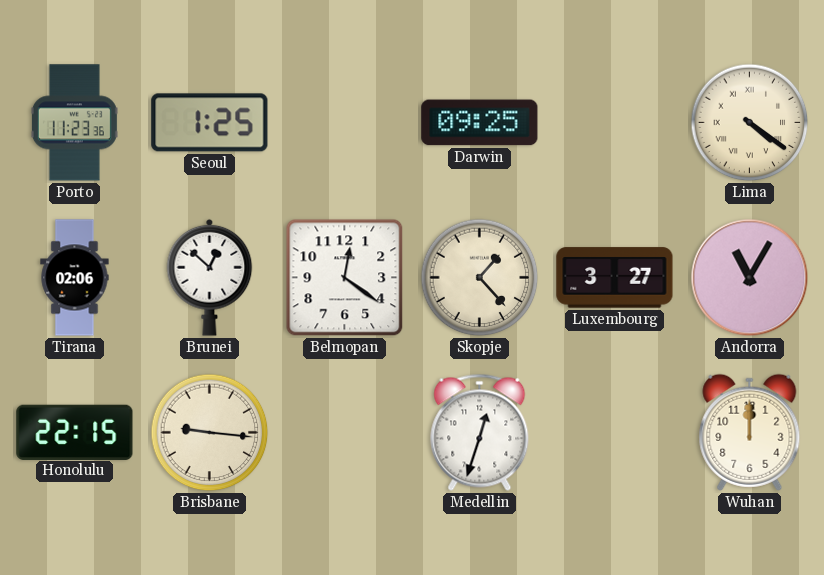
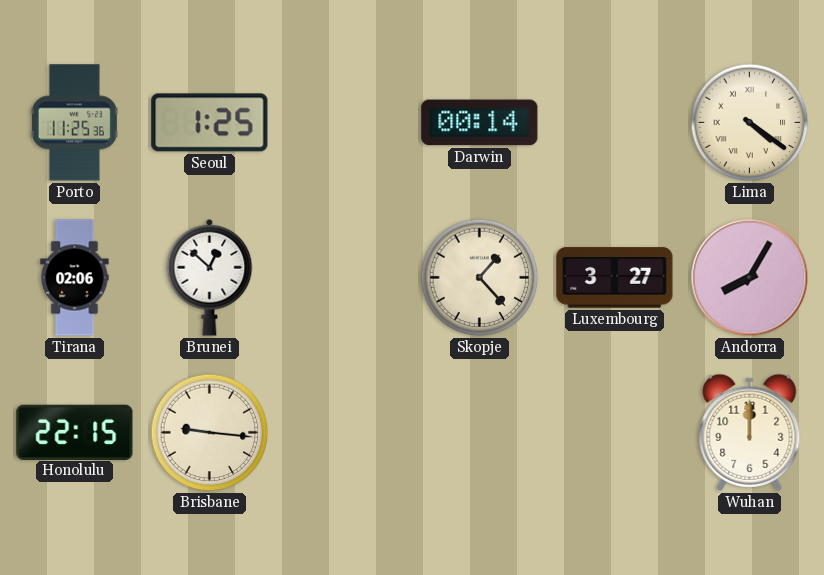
Porto: 11:23 -> 11:25
Darwin: 09:25 -> 00:14
Belmopan: 12:21 -> none
Andorra: 11:05 -> 8:05
Medellin: 12:33 -> none
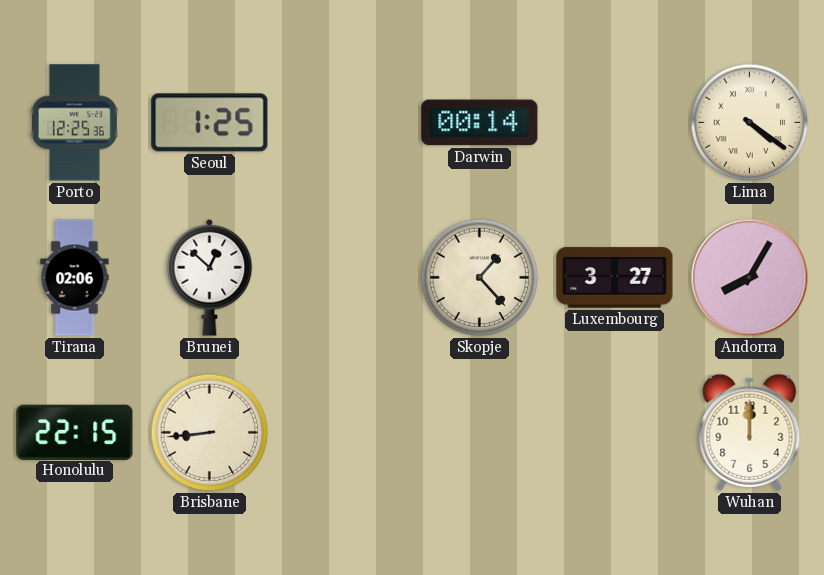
Porto: 11:25 -> 12:25
Brisbane: 9:16 -> 8:44
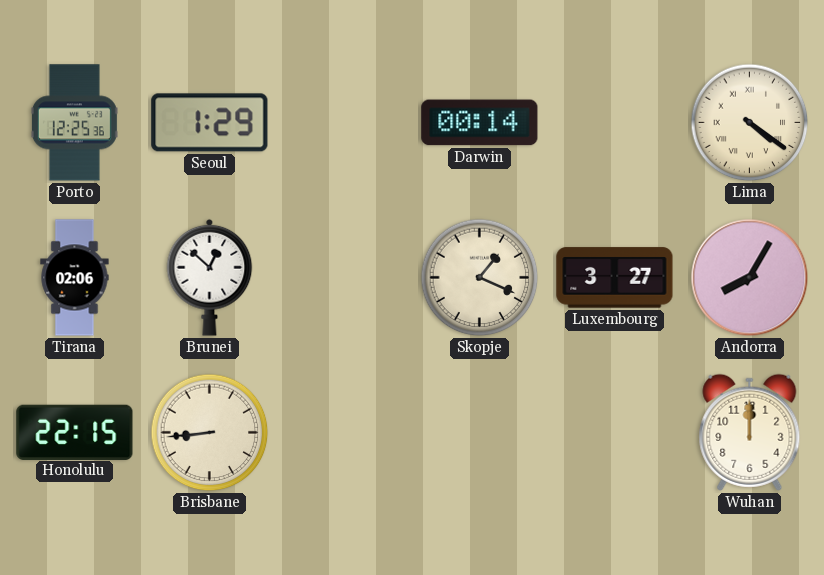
Seoul: 1:25 -> 1:29
Skopje: 1:23 -> 1:19
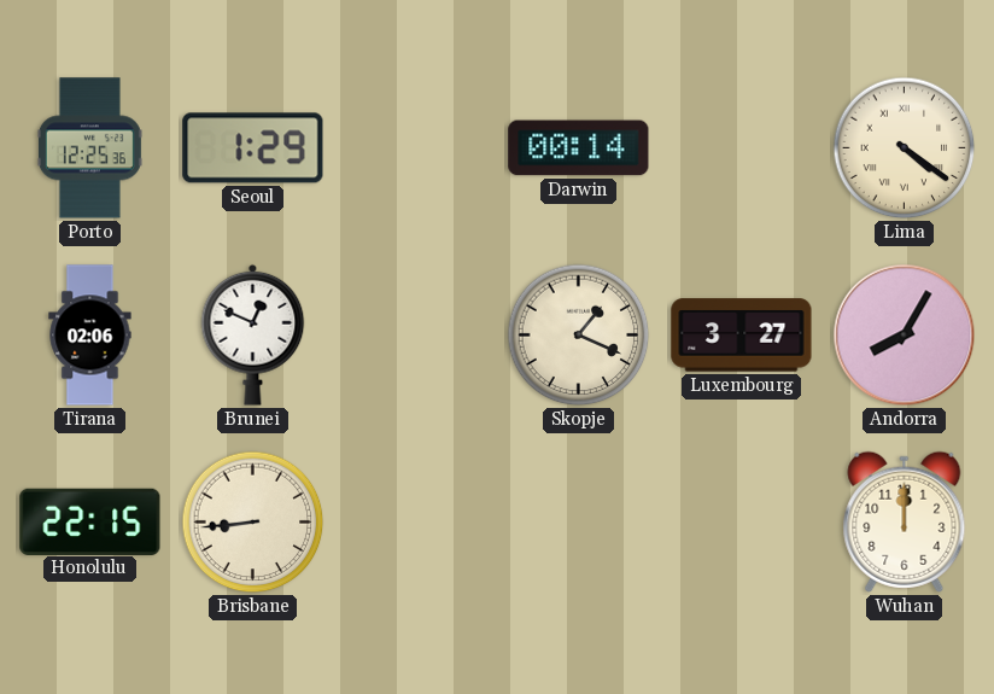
Brunei: 12:52 -> 12:49
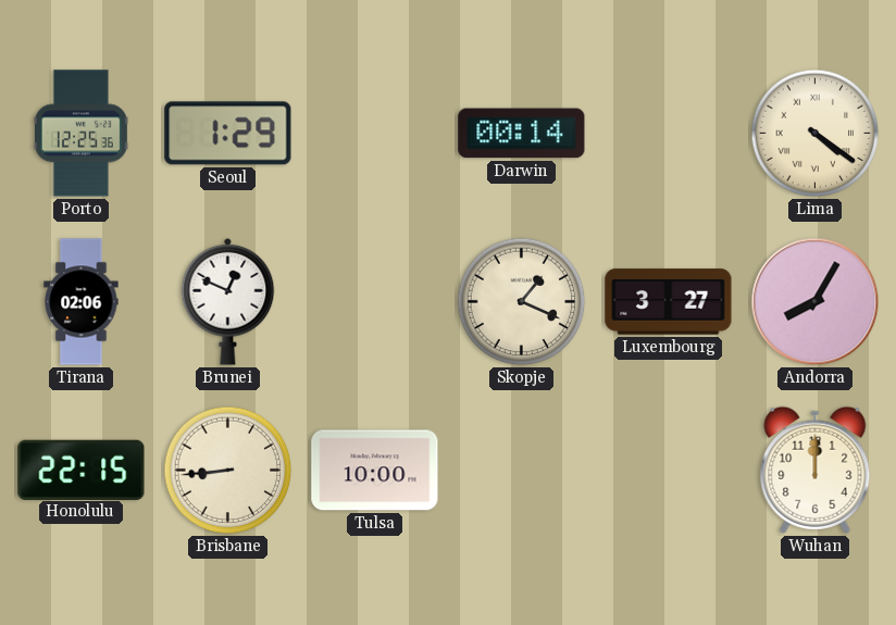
Tulsa: none -> 10:00
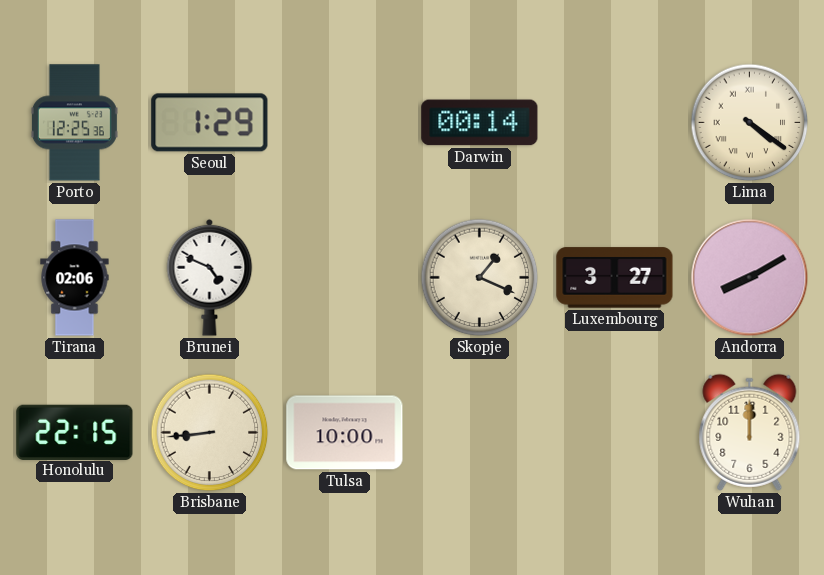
Brunei: 12:49 -> 4:49
Andorra: 8:05 -> 8:10
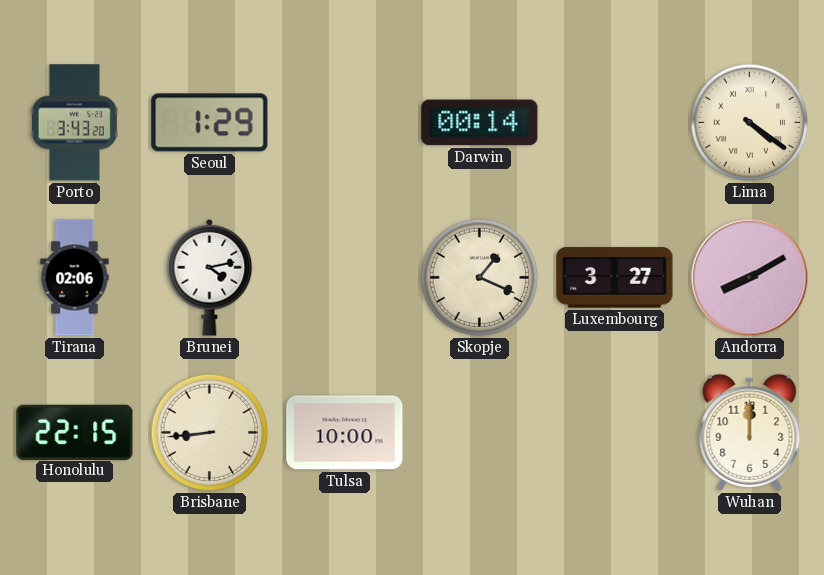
Porto: 12:25 -> 3:43
Brunei: 4:49 -> 4:13
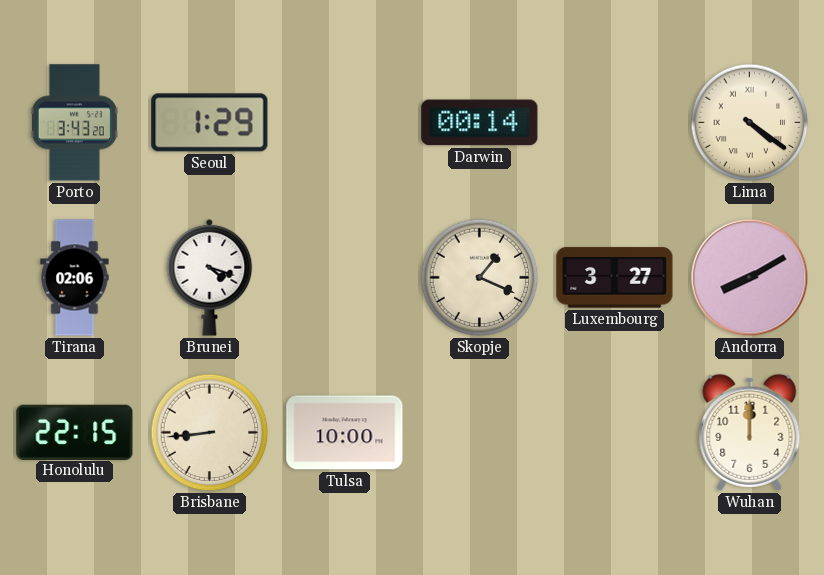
Brunei: 4:13 -> 4:18
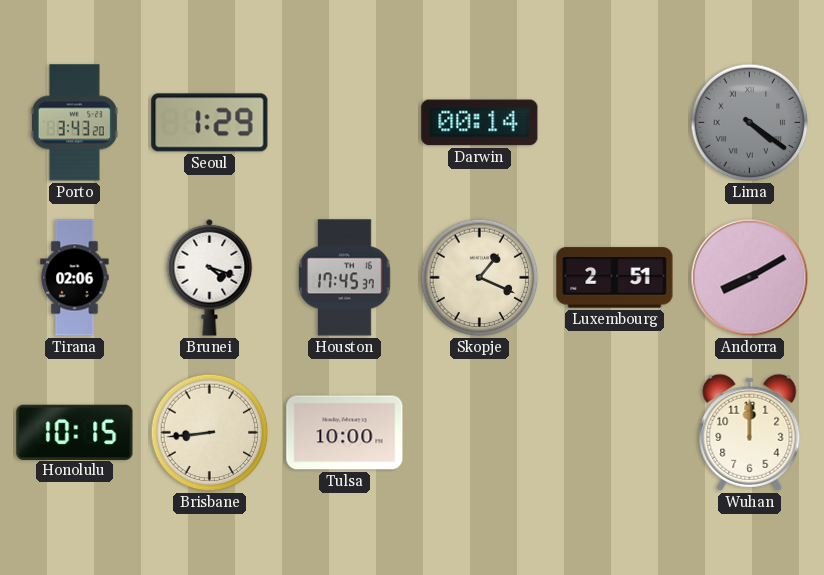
Lima dial: cream -> grey
Houston: none -> 17:45
Luxembourg: 3:27 -> 2:51
Honolulu: 22:15 -> 10:15
